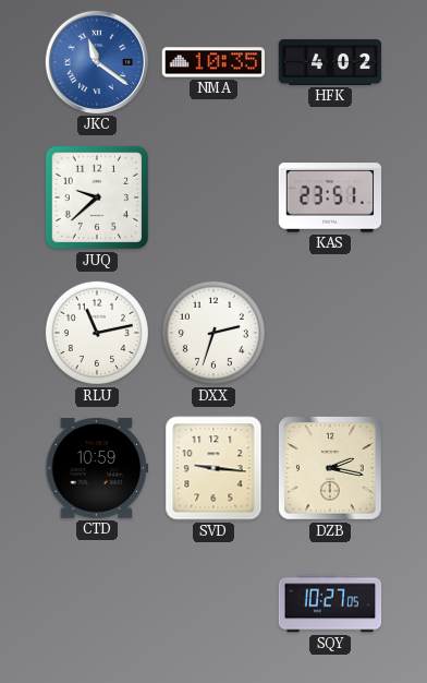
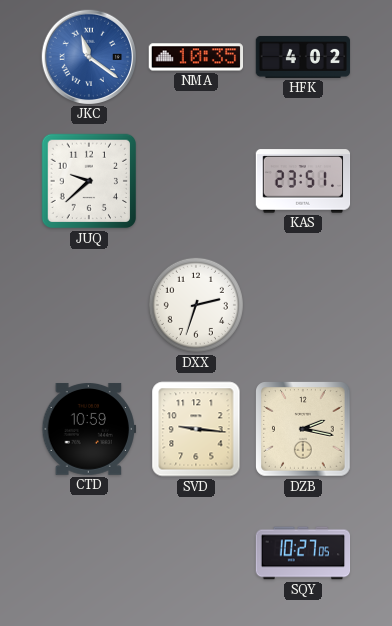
RLU: 11:13 -> none
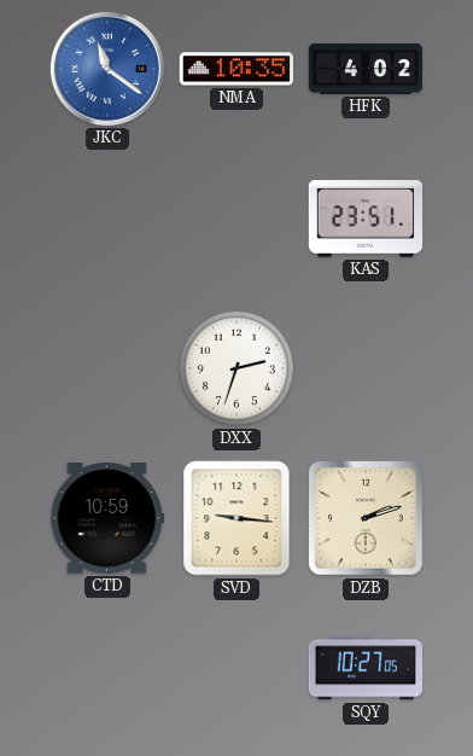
JUQ: 9:38 -> none
DZB: 2:17 -> 2:12
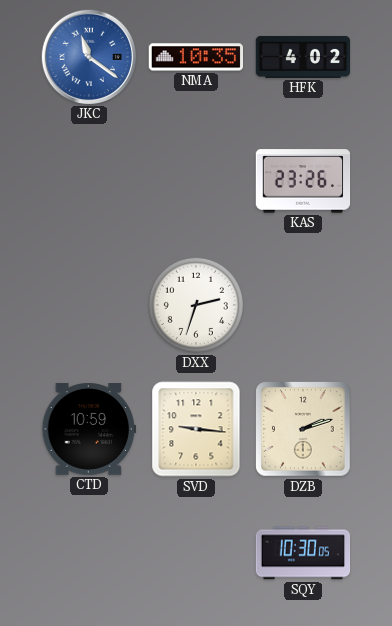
KAS: 23:51 -> 23:26
SQY: 10:27 -> 10:30
